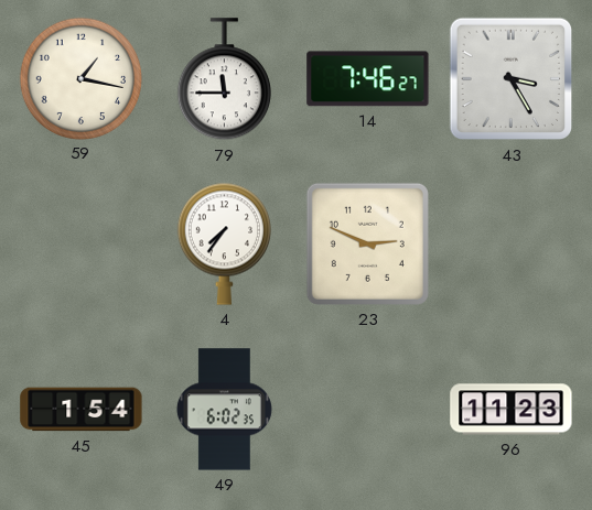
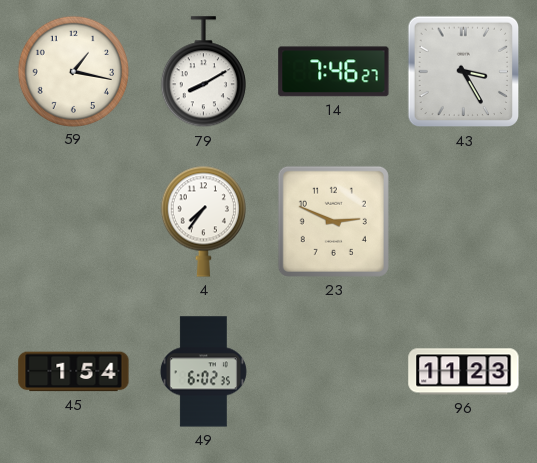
79: 11:45 -> 8:10
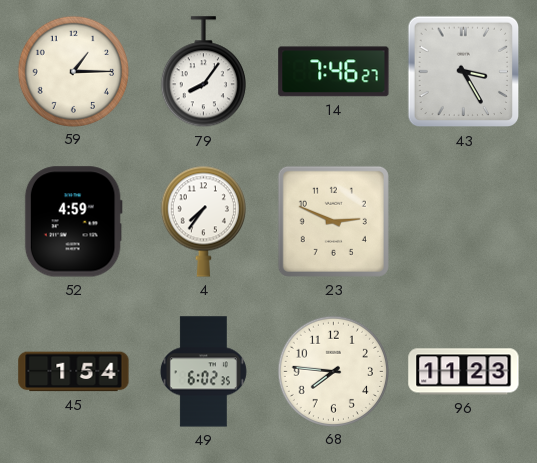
59: 1:17 -> 1:15
79: 8:10 -> 8:06
52: none -> 4:59
68: none -> 7:46
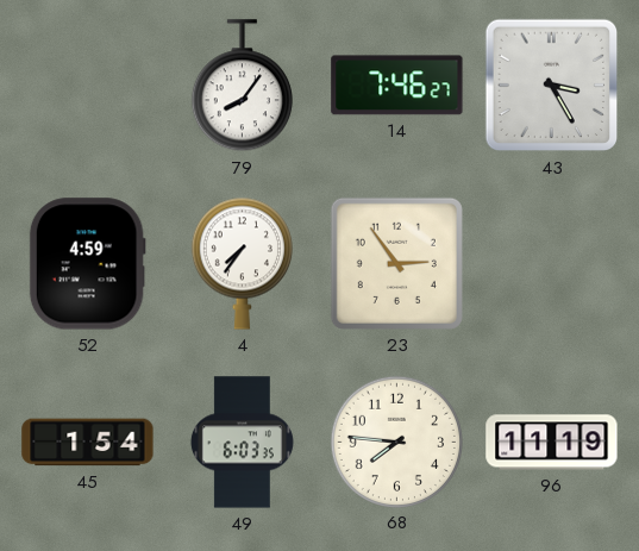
59: 1:15 -> none
23: 2:49 -> 2:54
49: 6:02 -> 6:03
96: 11:23 -> 11:19
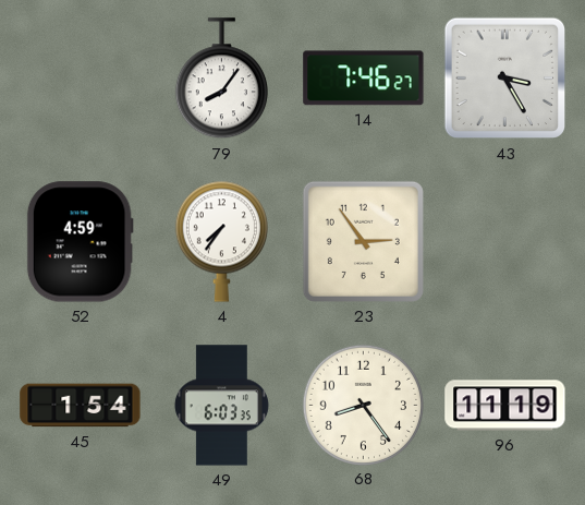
68: 7:46 -> 8:24
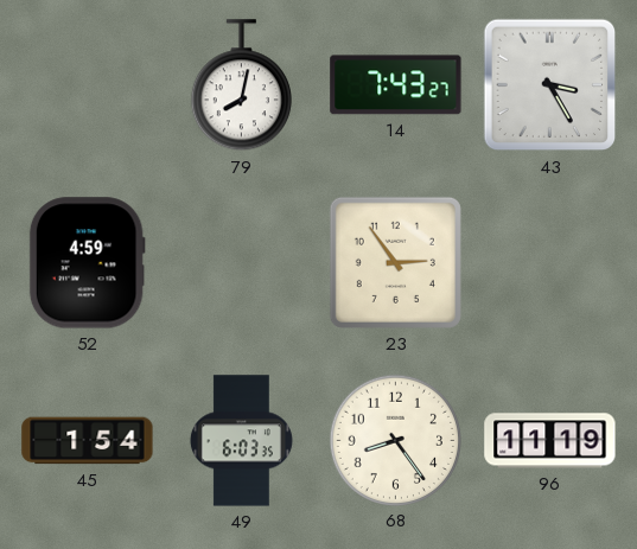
79: 8:06 -> 8:02
14: 7:46 -> 7:43
4: 7:36 -> none
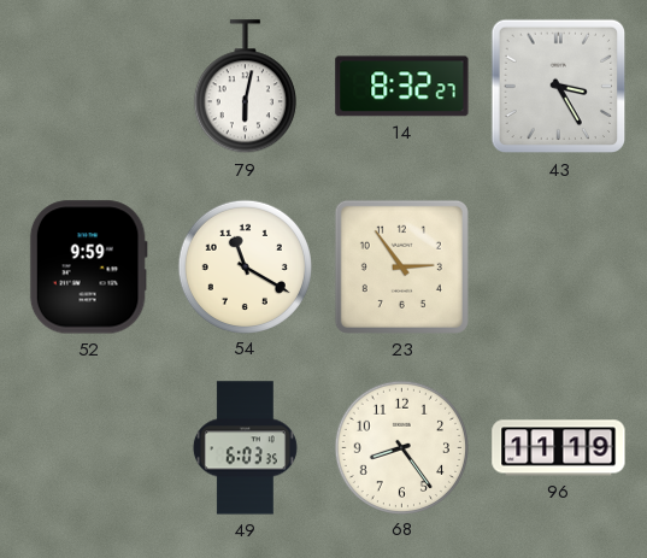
79: 8:02 -> 6:02
14: 7:43 -> 8:32
52: 4:59 -> 9:59
54: none -> 11:20
45: 1:54 -> none
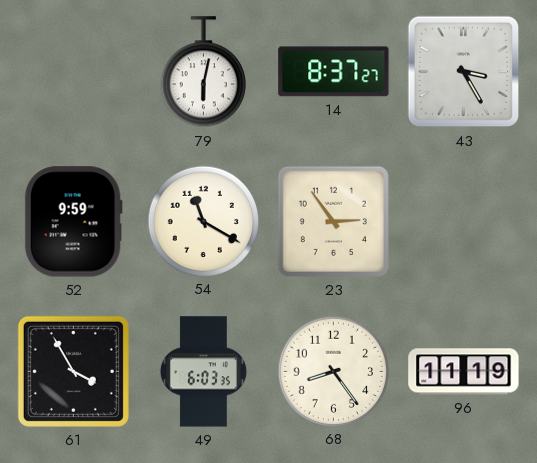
14: 8:32 -> 8:37
61: none -> 3:55
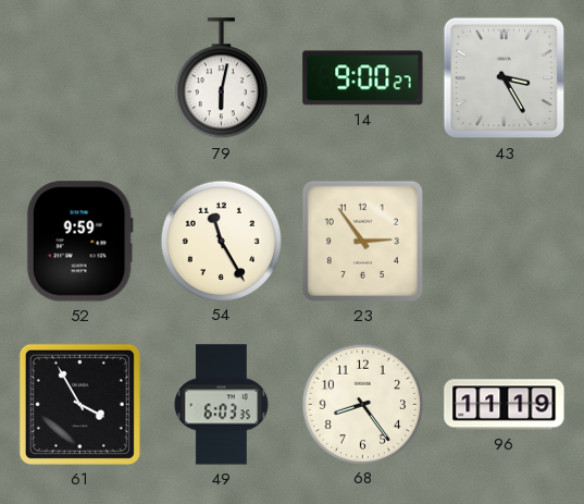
14: 8:37 -> 9:00
54: 11:20 -> 11:25
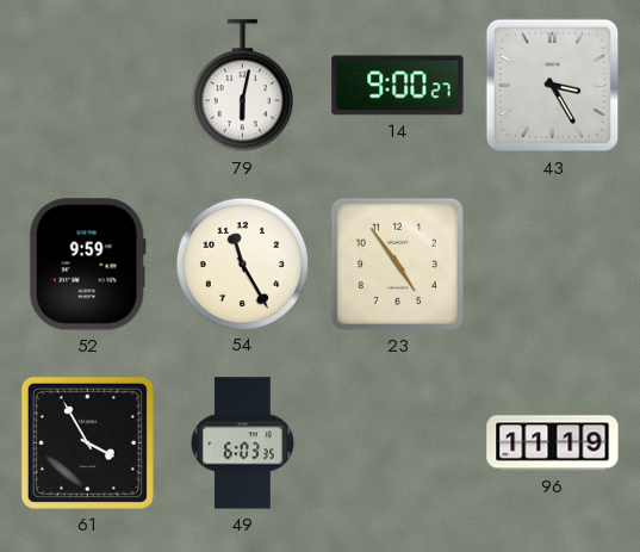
23: 2:54 -> 4:54
68: 8:24 -> none
